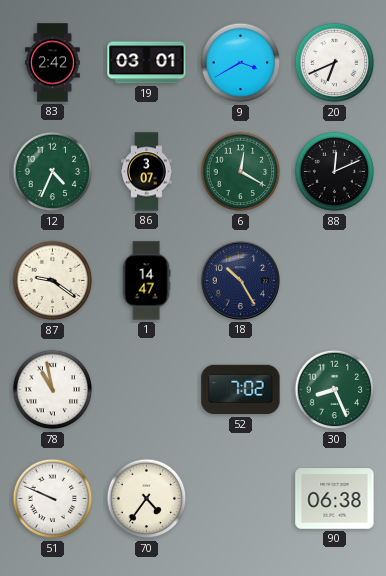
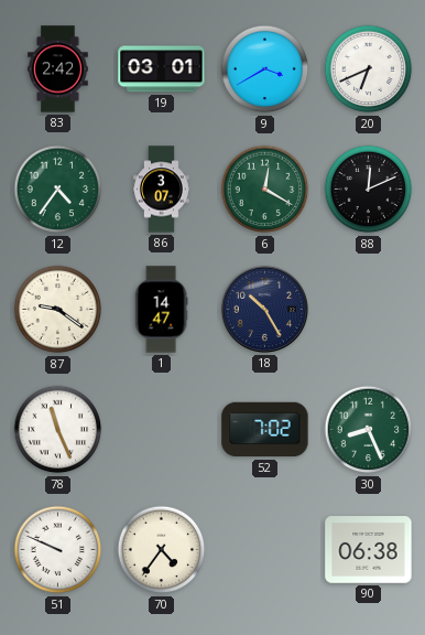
12: 4:34 -> 4:36
78: 10:58 -> 11:26
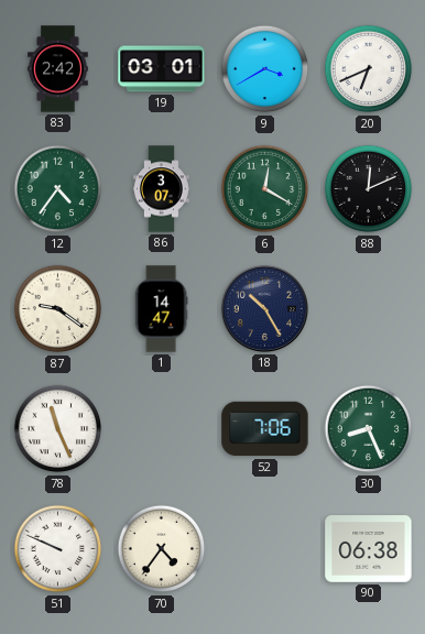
52: 7:02 -> 7:06
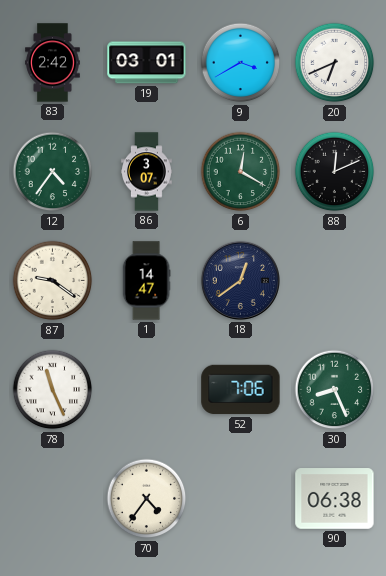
18: 10:25 -> 12:39
51: 9:49 -> none
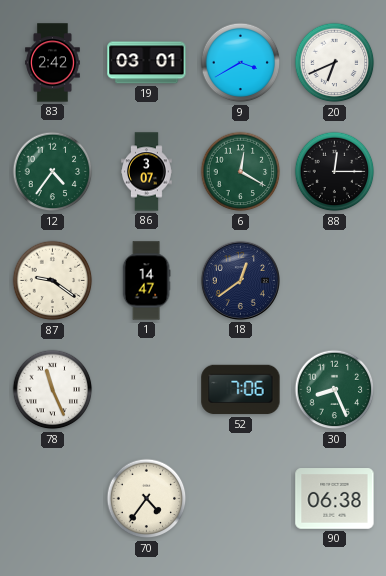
88: 12:11 -> 12:15
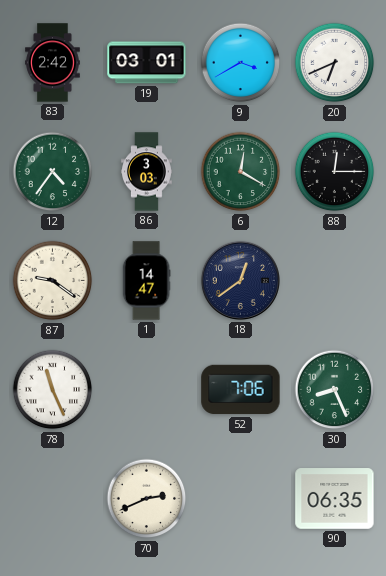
86: 3:07 -> 3:03
70: 4:36 -> 2:41
90: 06:38 -> 06:35
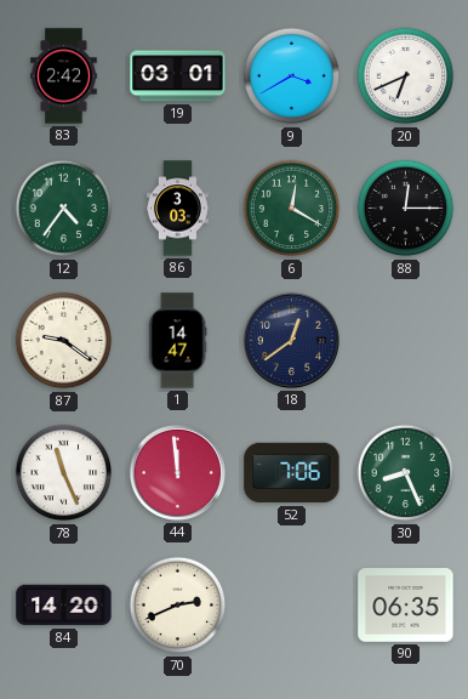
44: none -> 11:59
84: none -> 14:20
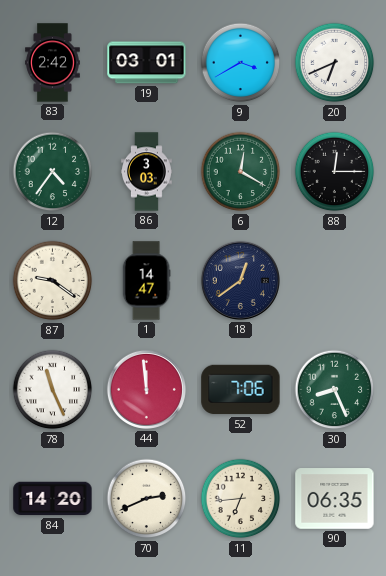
11: none -> 6:44
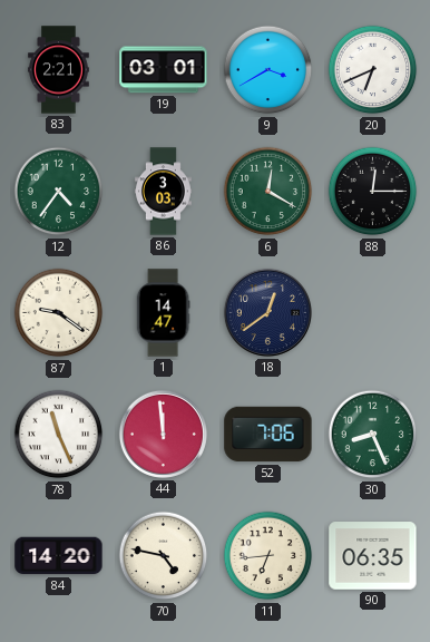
83: 2:42 -> 2:21
70: 2:41 -> 4:47
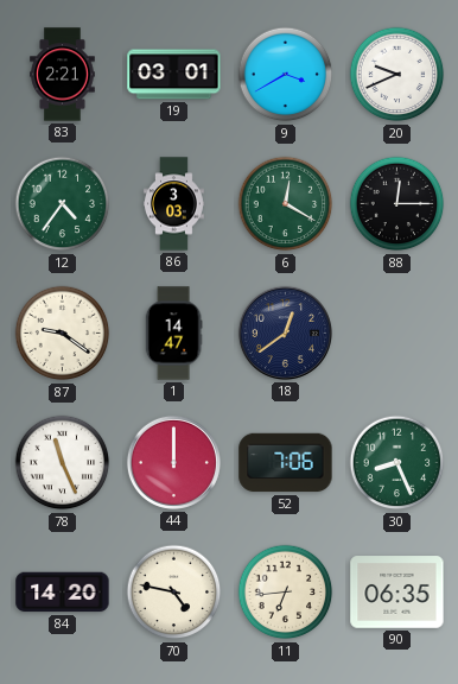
20: 6:41 -> 9:41
44: 11:59 -> 12:00
